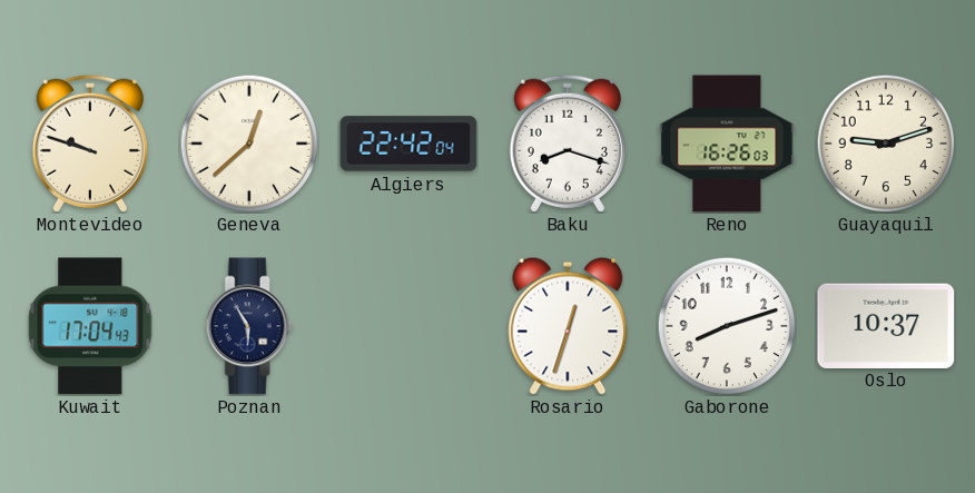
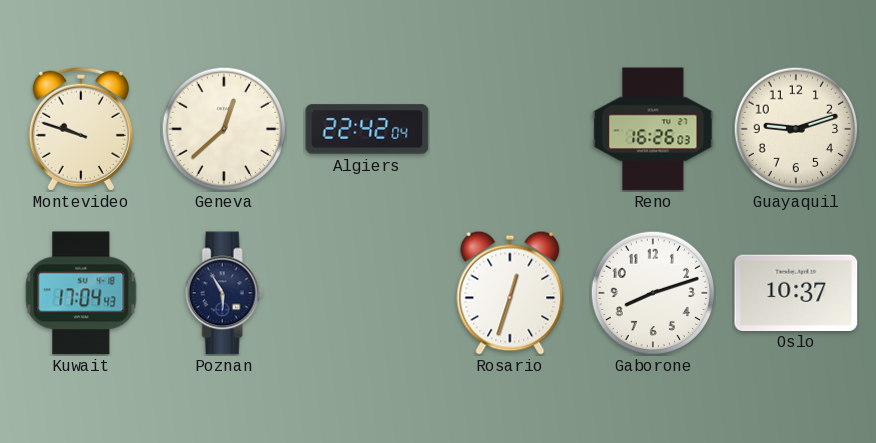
Baku: 8:18 -> none
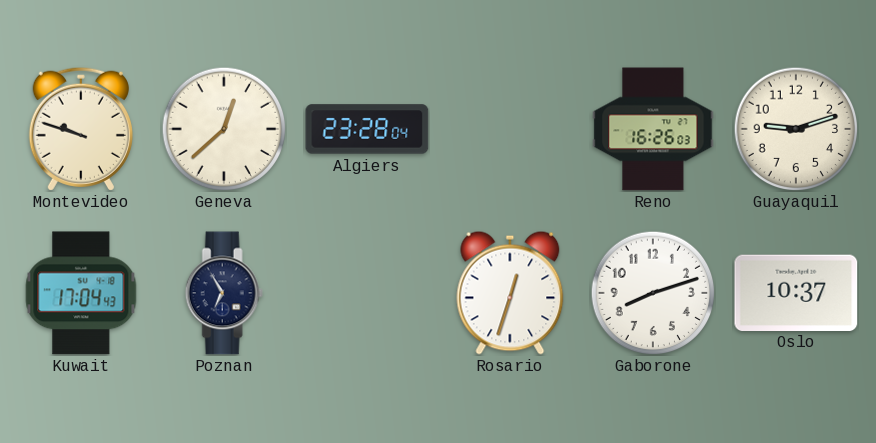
Algiers: 22:42 -> 23:28
Poznan: 5:55 -> 6:55
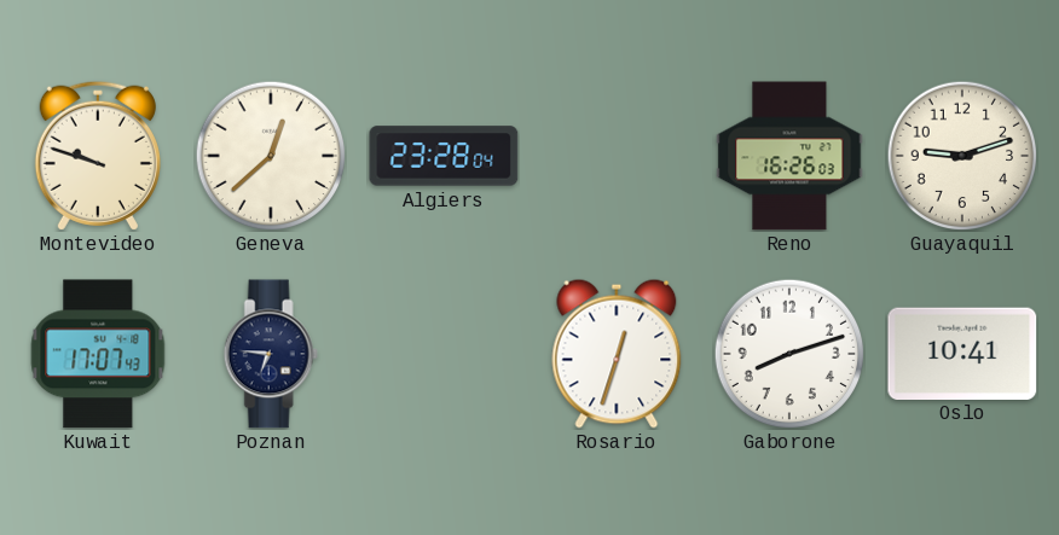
Kuwait: 17:04 -> 17:07
Poznan: 6:55 -> 6:46
Oslo: 10:37 -> 10:41
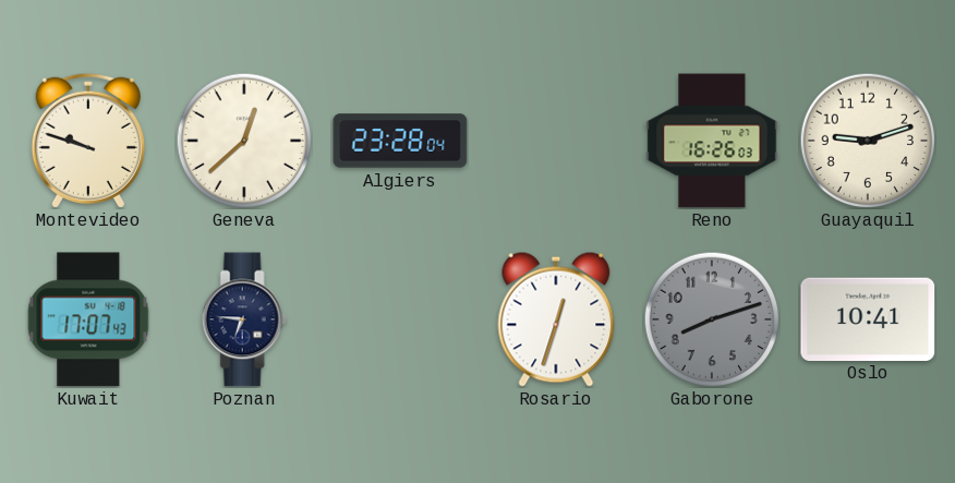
Gaborone dial: white -> grey
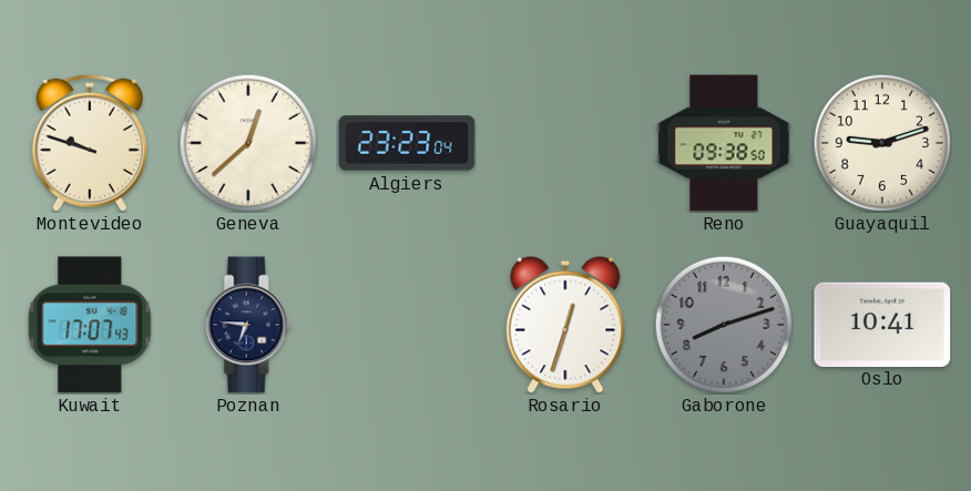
Algiers: 23:28 -> 23:23
Reno: 16:26 -> 09:38
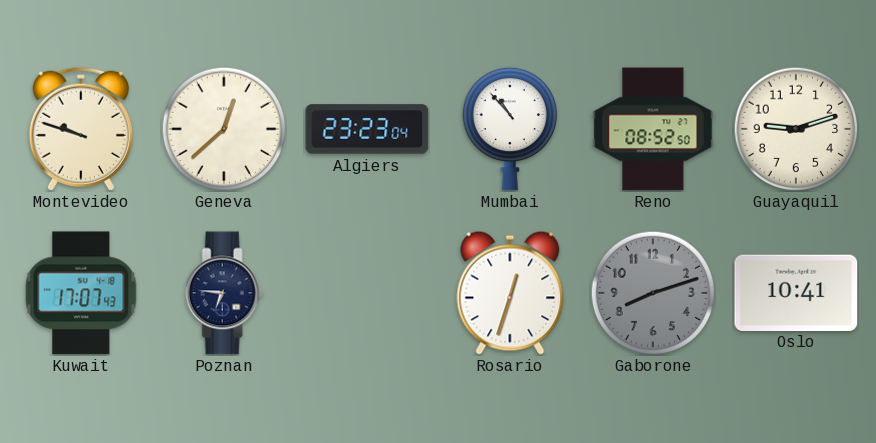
Mumbai: none -> 10:53
Reno: 09:38 -> 08:52
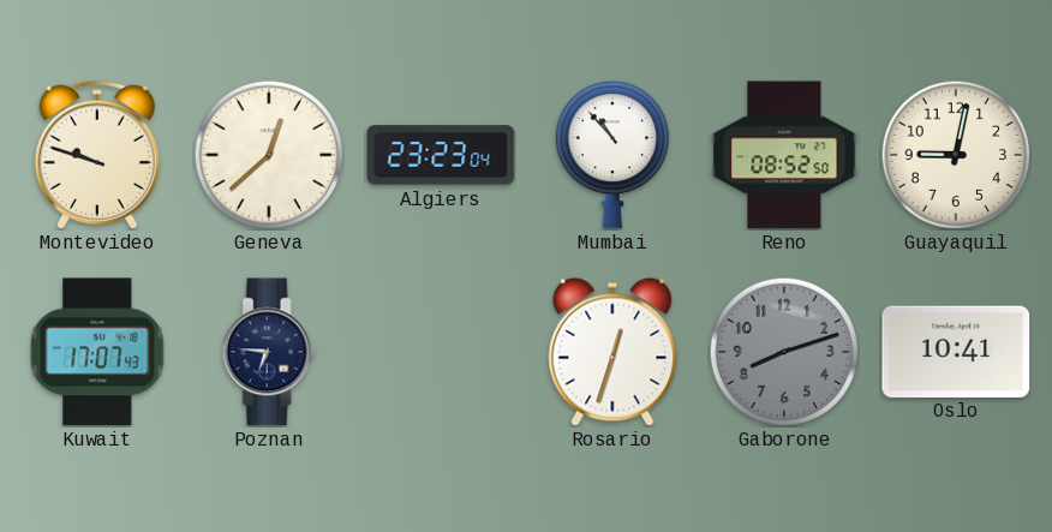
Guayaquil: 9:12 -> 9:02
